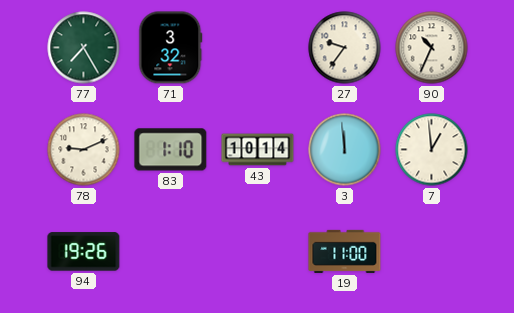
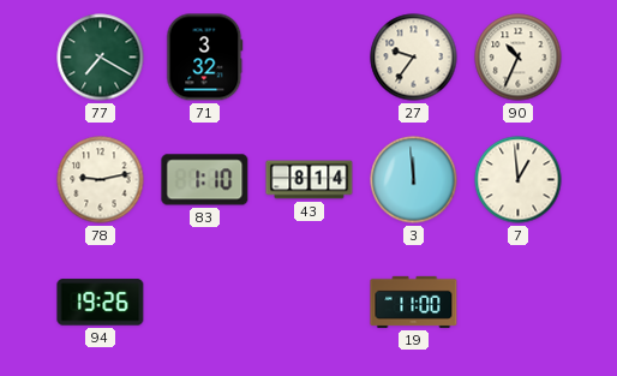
77: 7:25 -> 7:20
78: 9:11 -> 9:13
43: 10:14 -> 8:14
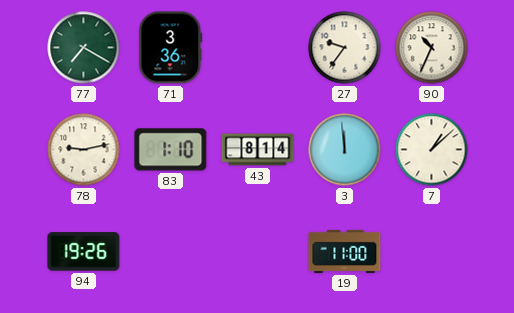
71: 3:32 -> 3:36
7: 12:59 -> 1:08
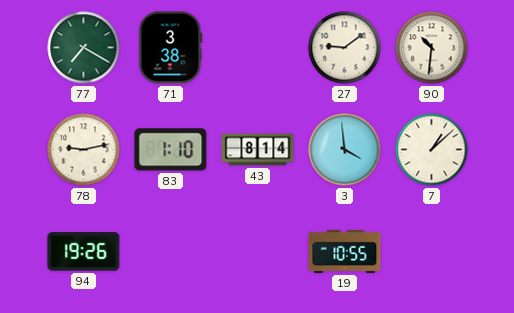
71: 3:36 -> 3:38
27: 9:36 -> 9:09
90: 10:34 -> 10:31
3: 11:59 -> 3:59
19: 11:00 -> 10:55
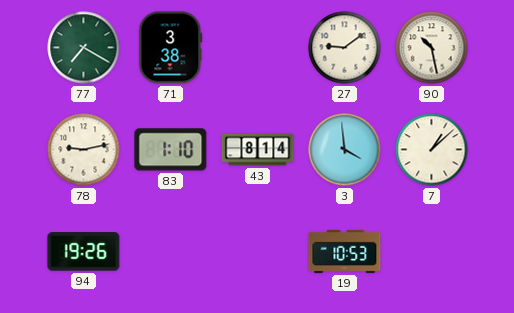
90: 10:31 -> 10:28
19: 10:55 -> 10:53
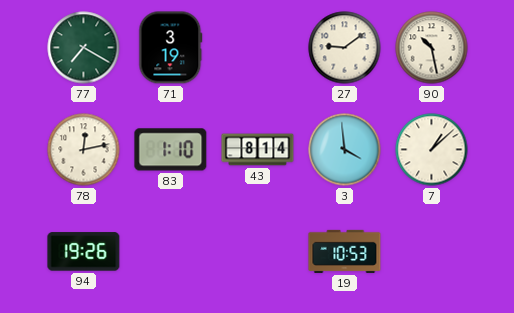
71: 3:38 -> 3:19
78: 9:13 -> 12:13
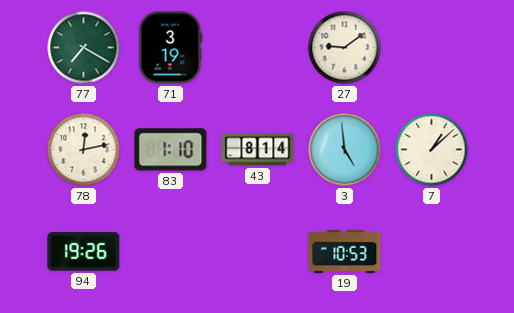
90: 10:28 -> none
3: 3:59 -> 4:59
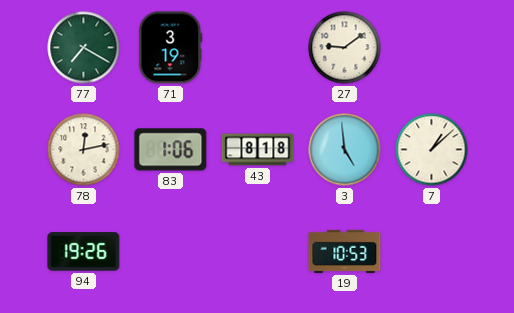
83: 1:10 -> 1:06
43: 8:14 -> 8:18
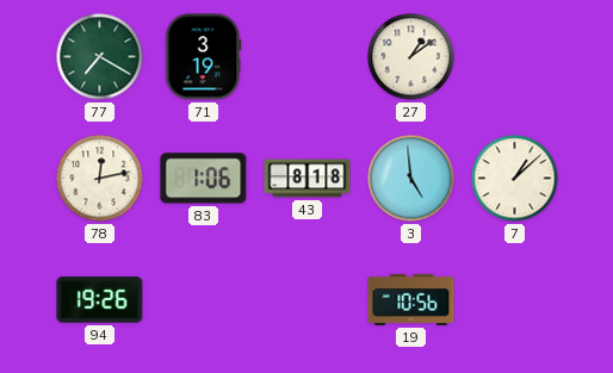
27: 9:09 -> 1:09
19: 10:53 -> 10:56
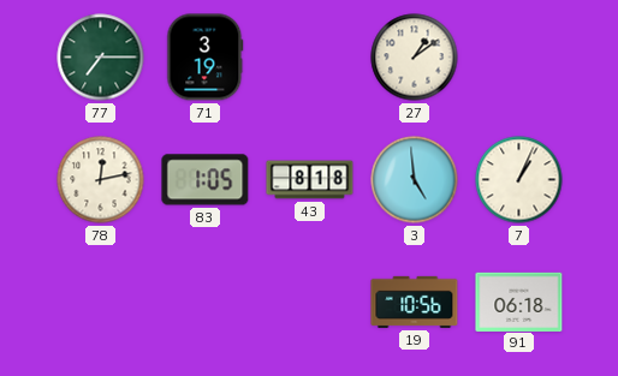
77: 7:20 -> 7:15
83: 1:06 -> 1:05
7: 1:08 -> 1:04
94: 19:26 -> none
91: none -> 06:18
